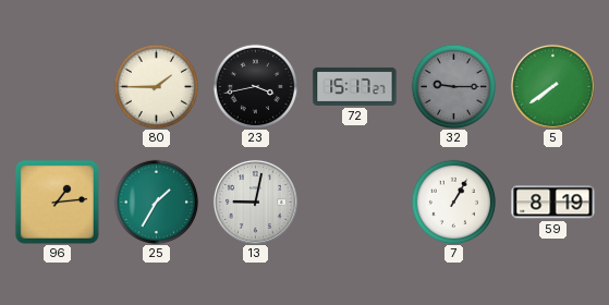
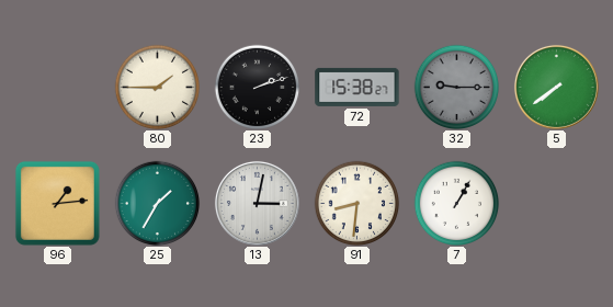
23: 3:43 -> 2:12
72: 15:17 -> 15:38
13: 9:02 -> 3:02
91: none -> 8:31
59: 8:19 -> none
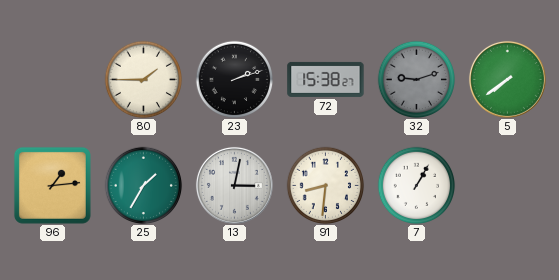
32: 9:15 -> 9:12
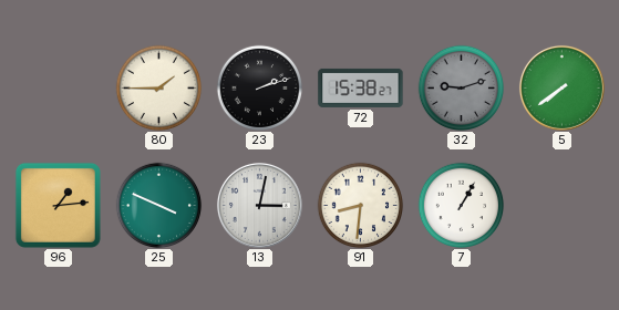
25: 1:35 -> 3:49
